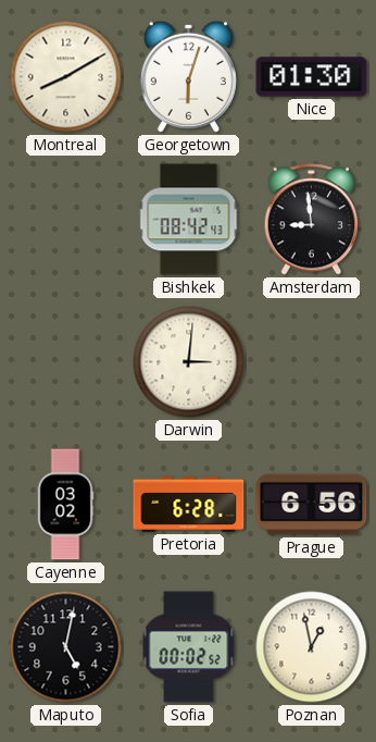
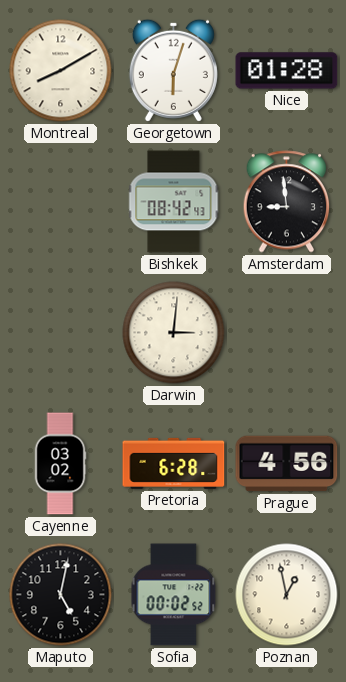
Nice: 01:30 -> 01:28
Prague: 6:56 -> 4:56
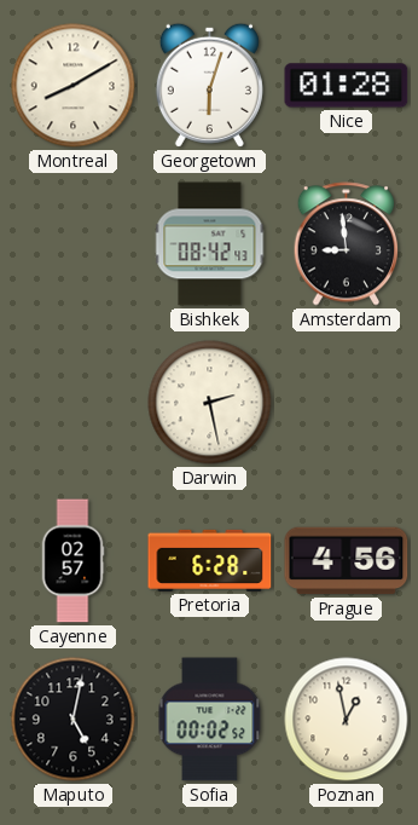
Darwin: 3:01 -> 2:28
Cayenne: 03:02 -> 02:57
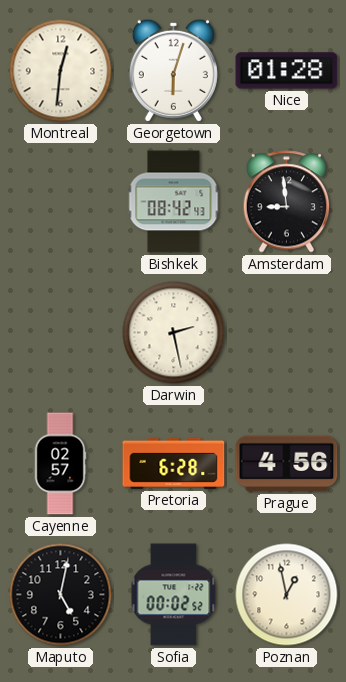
Montreal: 8:10 -> 12:31
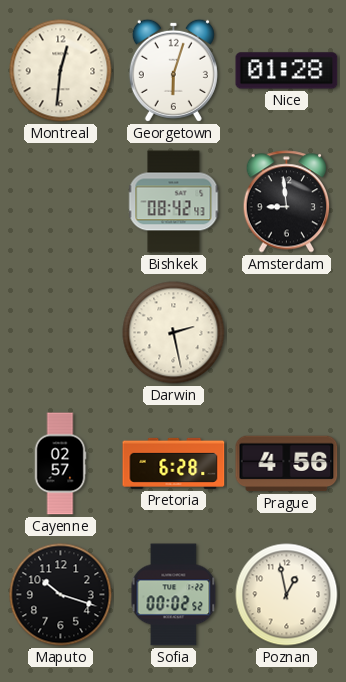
Maputo: 5:02 -> 10:18
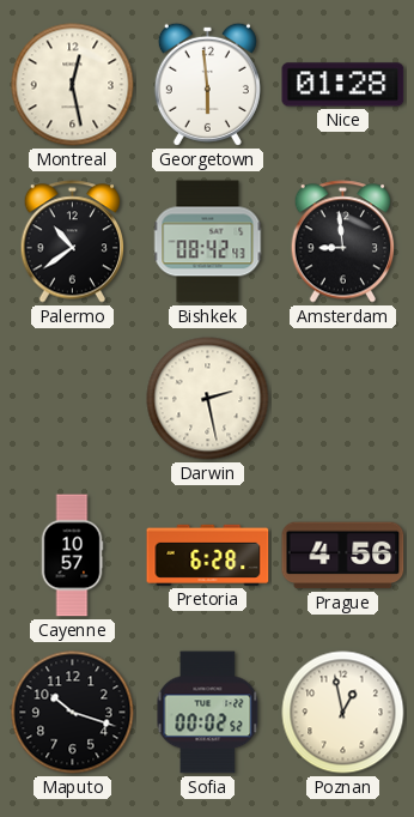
Montreal: 12:31 -> 12:28
Georgetown: 6:03 -> 5:59
Palermo: none -> 10:39
Cayenne: 02:57 -> 10:57
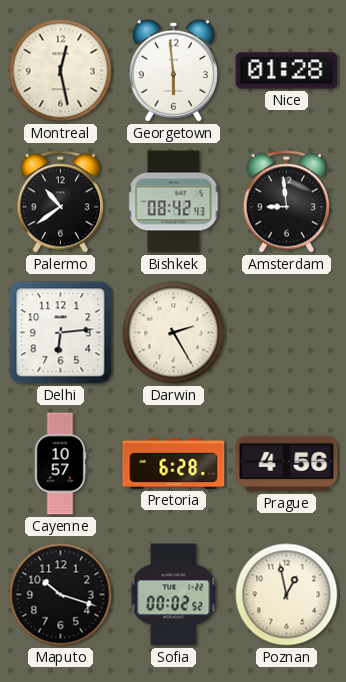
Delhi: none -> 6:14
Darwin: 2:28 -> 2:25
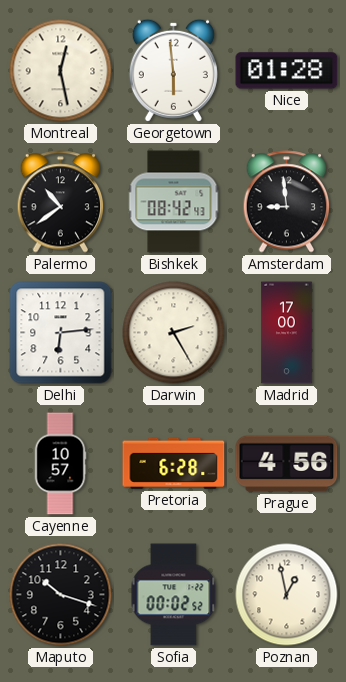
Madrid: none -> 17:00
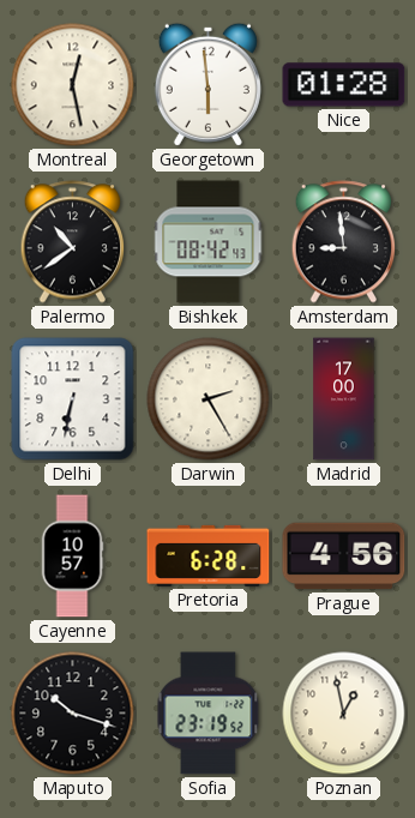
Delhi: 6:14 -> 6:32
Sofia: 00:02 -> 23:19
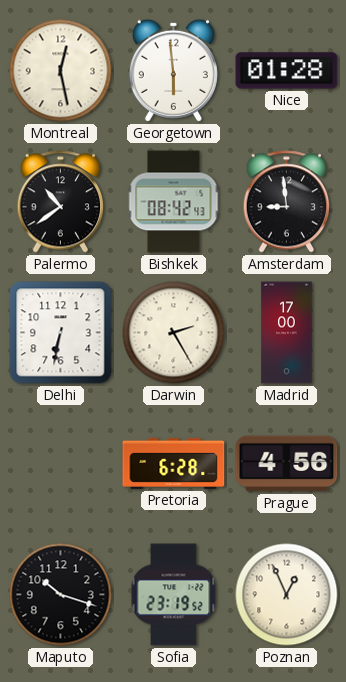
Cayenne: 10:57 -> none
Poznan: 12:58 -> 12:56
